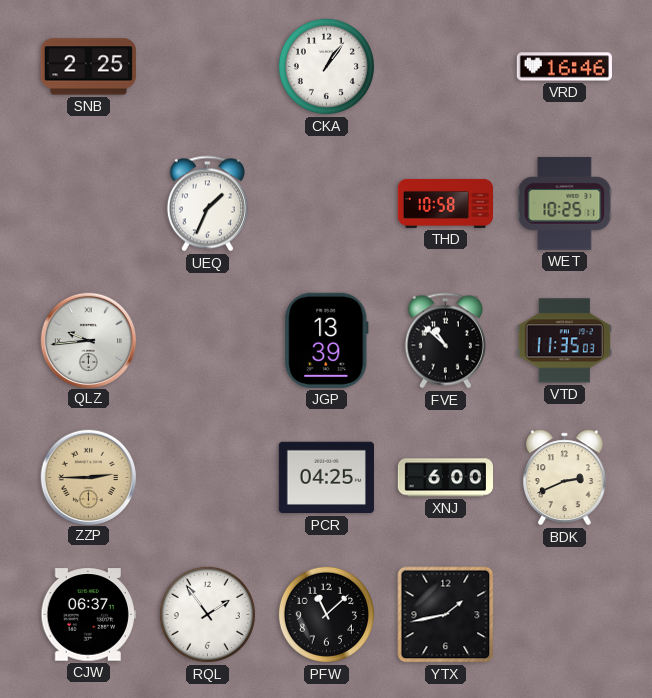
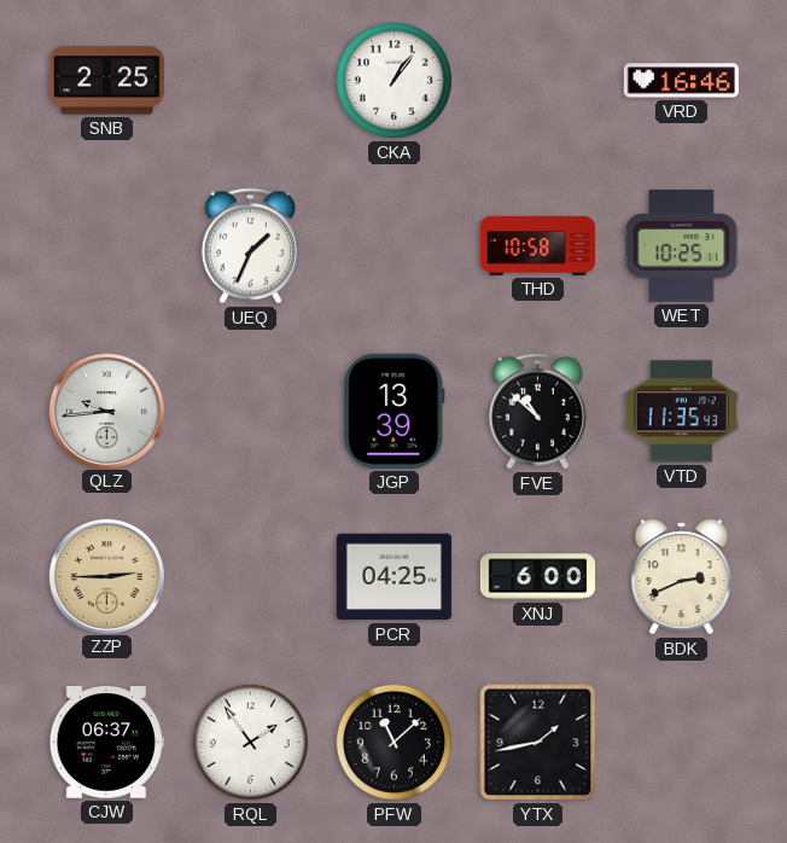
VTD: 11:35:03 -> 11:35:43
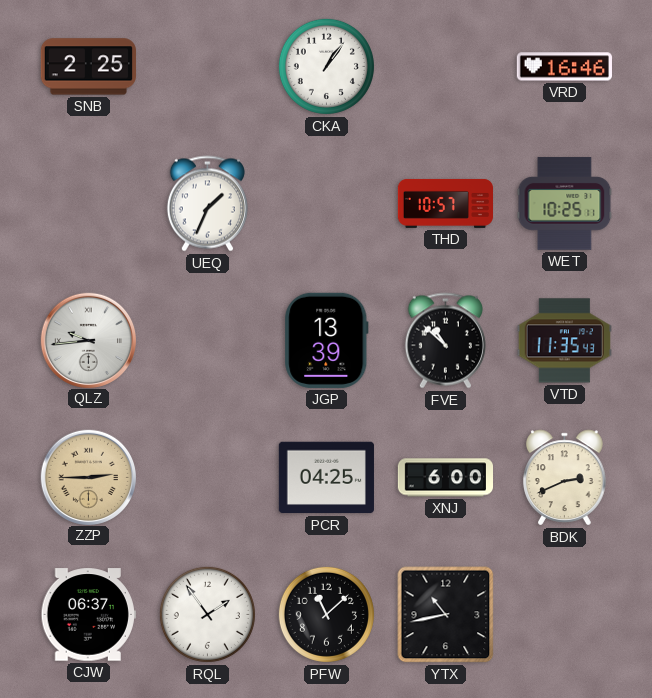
THD: 10:58 -> 10:57
YTX: 1:43 -> 10:43
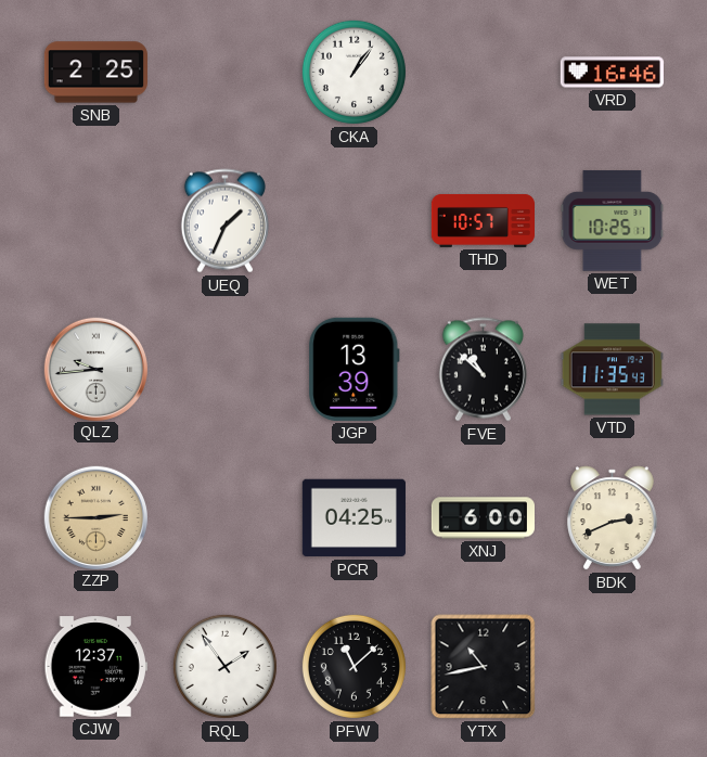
CJW: 06:37 -> 12:37
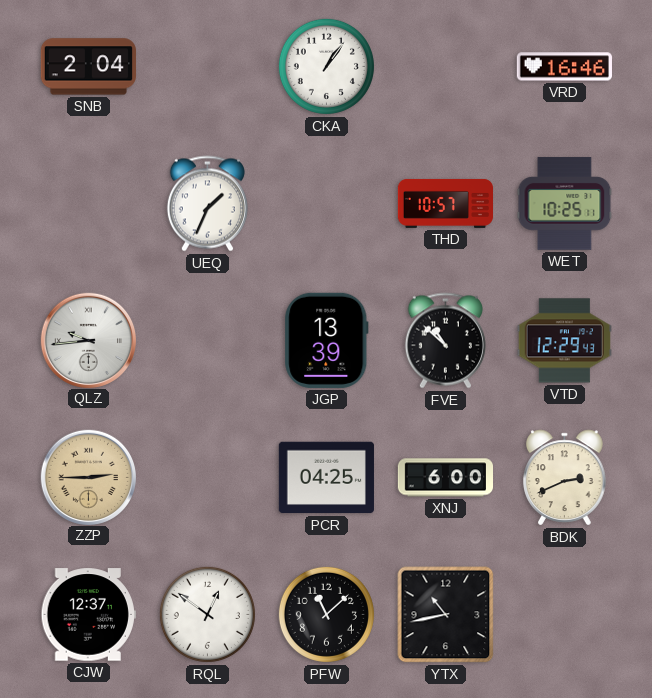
SNB: 2:25 -> 2:04
VTD: 11:35 -> 12:29
RQL: 1:54 -> 12:51
